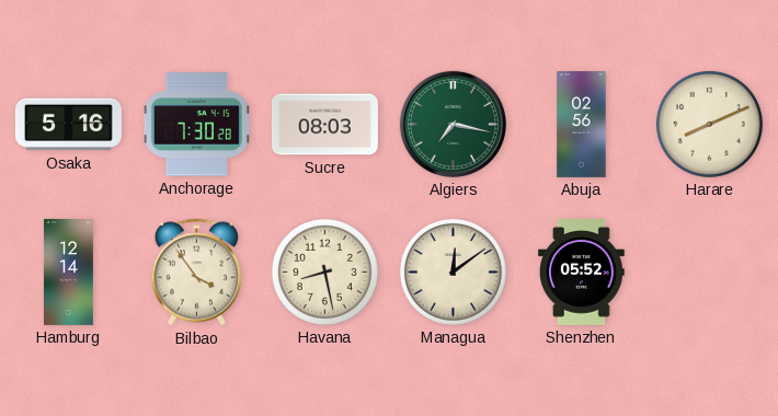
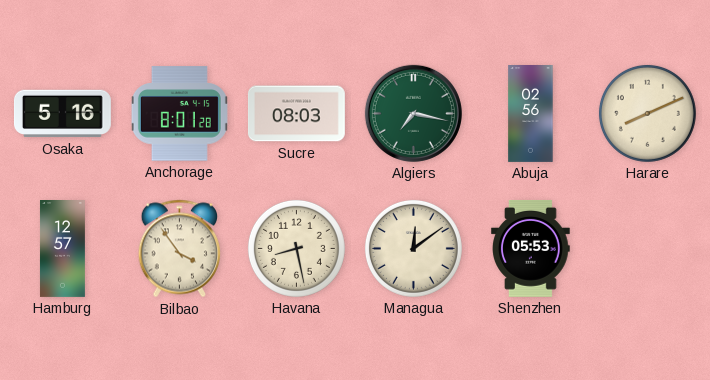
Anchorage: 7:30 -> 8:01
Hamburg: 12:14 -> 12:57
Shenzhen: 05:52 -> 05:53
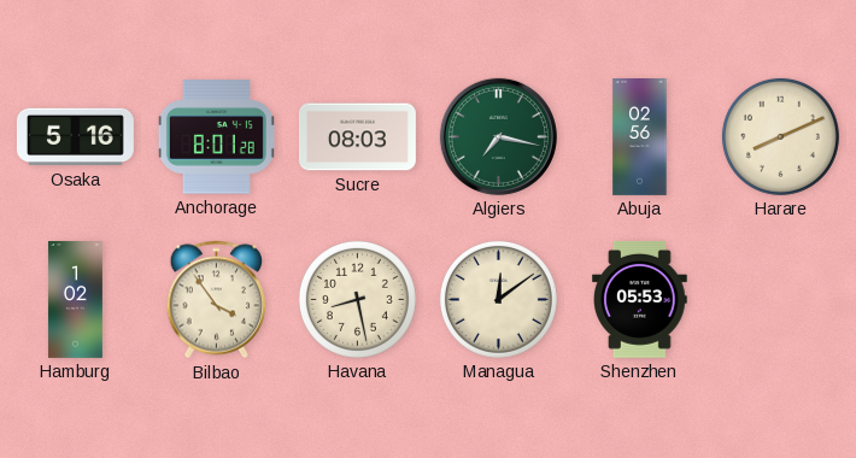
Hamburg: 12:57 -> 1:02
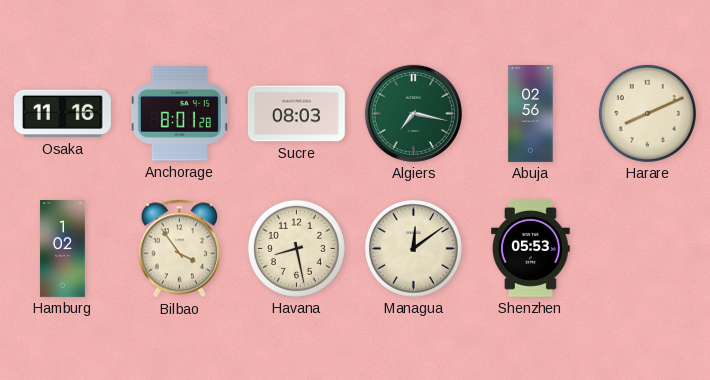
Osaka: 5:16 -> 11:16
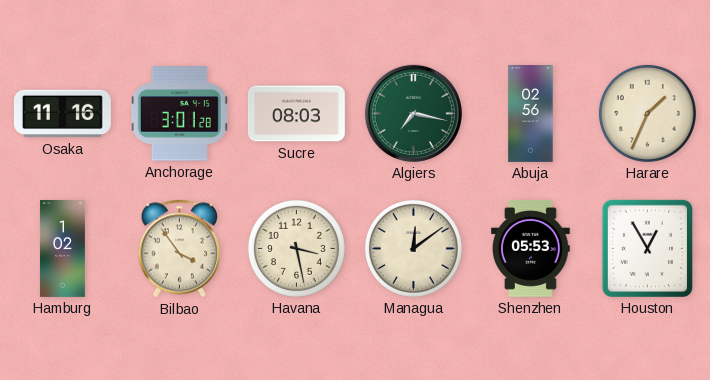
Anchorage: 8:01 -> 3:01
Harare: 8:11 -> 1:34
Havana: 8:28 -> 3:28
Houston: none -> 12:55
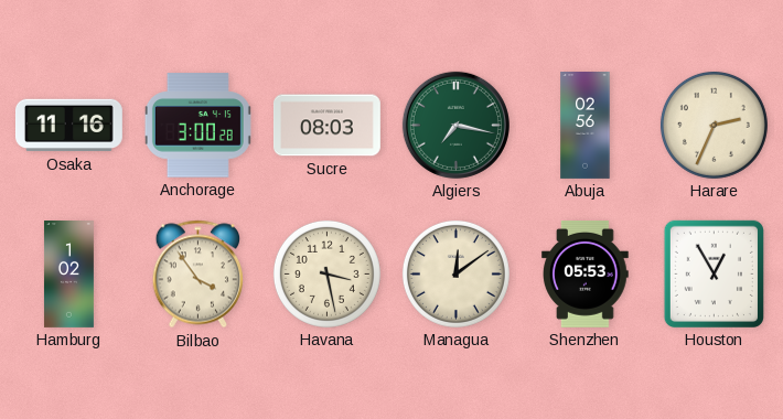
Anchorage: 3:01 -> 3:00
Harare: 1:34 -> 2:34
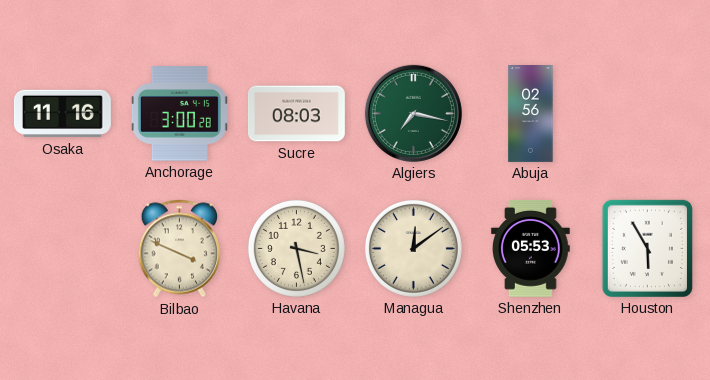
Harare: 2:34 -> none
Hamburg: 1:02 -> none
Bilbao: 3:54 -> 3:49
Houston: 12:55 -> 5:55
